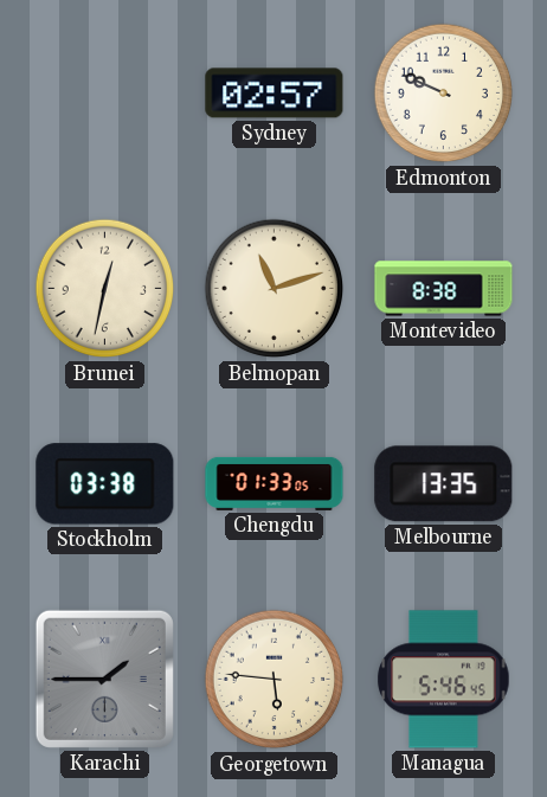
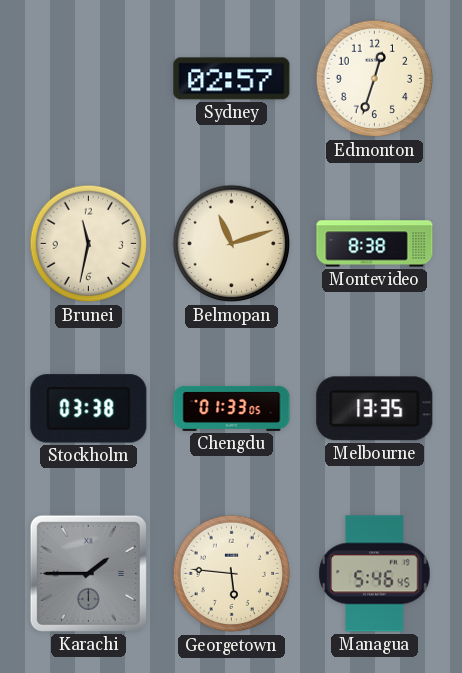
Edmonton: 9:49 -> 12:33
Brunei: 12:32 -> 11:32
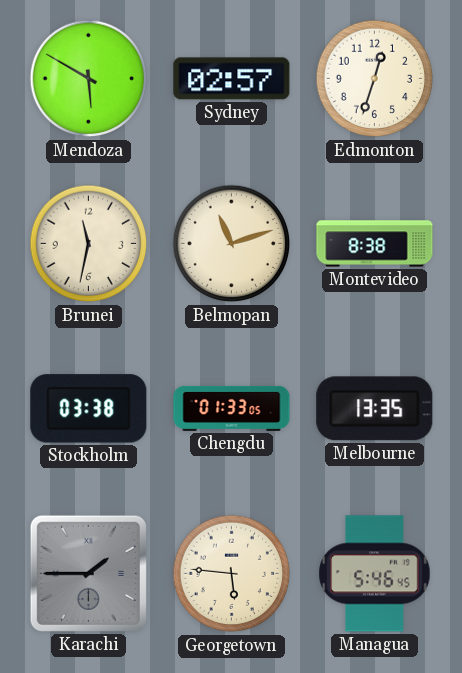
Mendoza: none -> 5:50
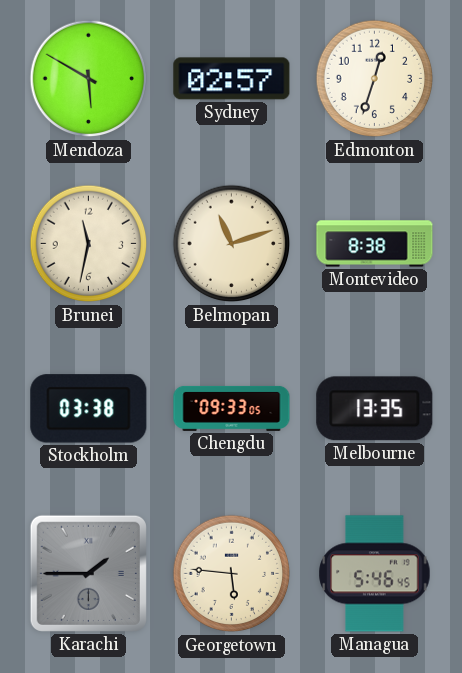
Chengdu: 01:33 -> 09:33
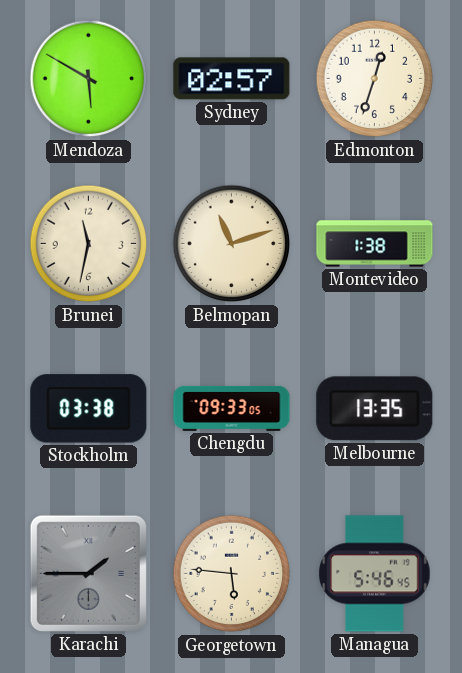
Montevideo: 8:38 -> 1:38
